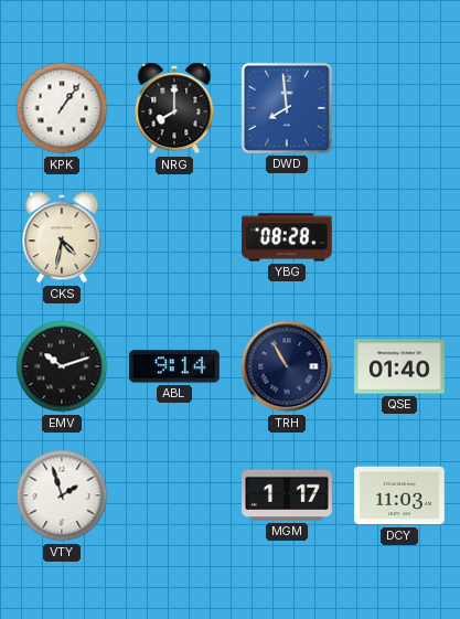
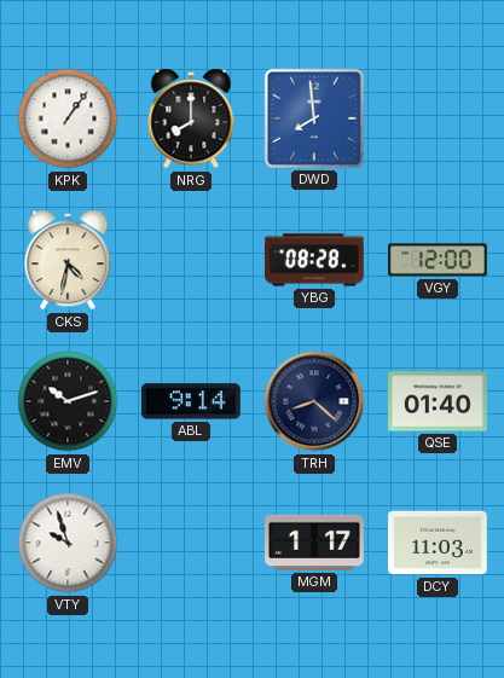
VGY: none -> 12:00
TRH: 10:55 -> 8:22
VTY: 1:57 -> 9:57
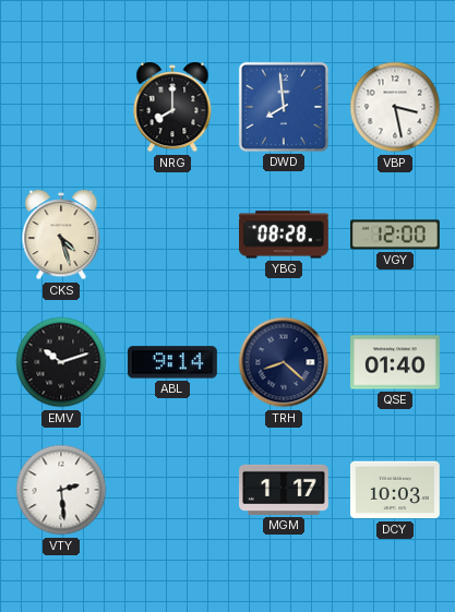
KPK: 1:06 -> none
VBP: none -> 3:28
CKS: 4:32 -> 4:27
VTY: 9:57 -> 2:29
DCY: 11:03 -> 10:03
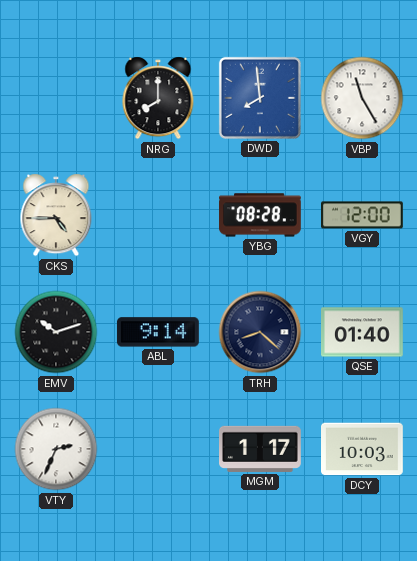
VBP: 3:28 -> 11:25
CKS: 4:27 -> 4:45
VTY: 2:29 -> 2:34
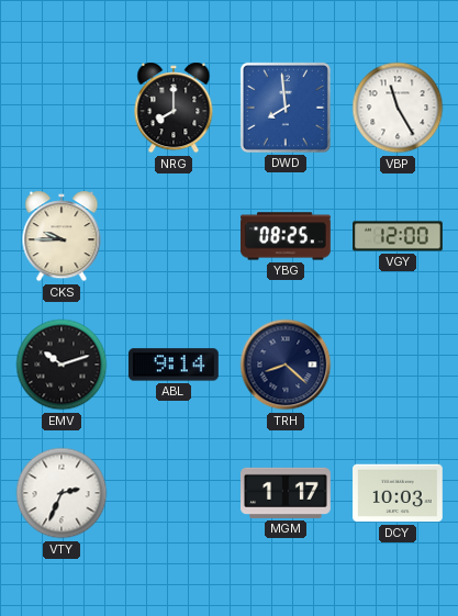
CKS: 4:45 -> 9:45
YBG: 08:28 -> 08:25
QSE: 01:40 -> none
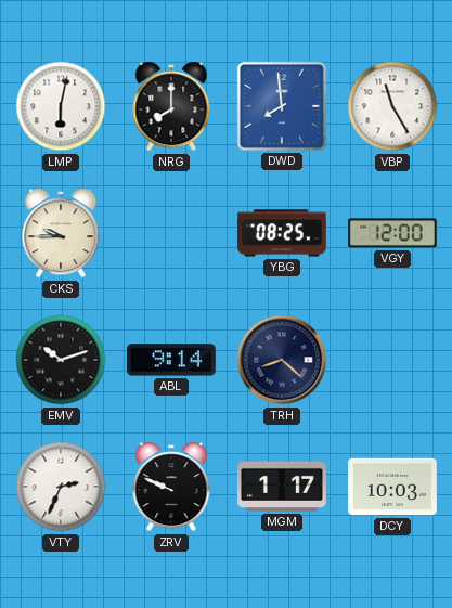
LMP: none -> 6:02
ZRV: none -> 9:49
